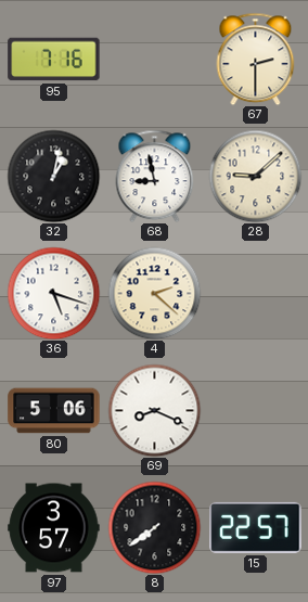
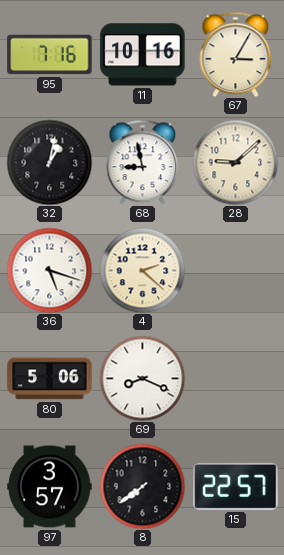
11: none -> 10:16
67: 2:30 -> 3:05
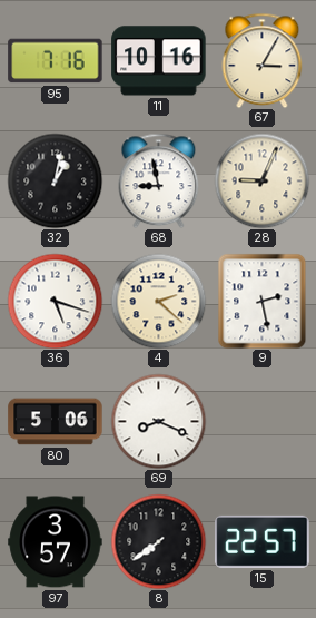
28: 9:08 -> 9:04
9: none -> 2:28
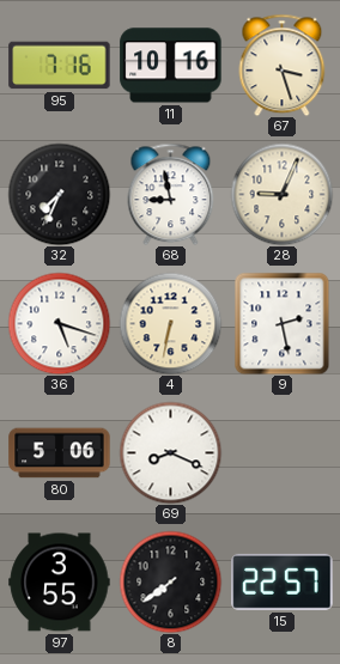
67: 3:05 -> 3:27
32: 1:02 -> 7:34
4: 2:22 -> 6:32
97: 3:57 -> 3:55
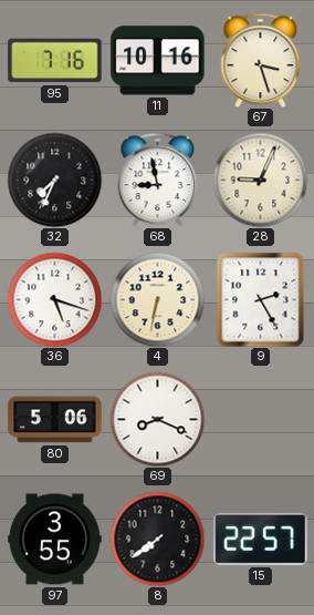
9: 2:28 -> 2:25
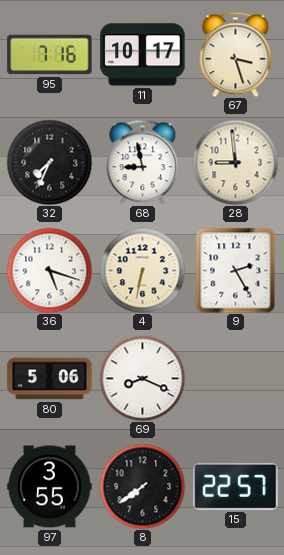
11: 10:16 -> 10:17
28: 9:04 -> 8:59
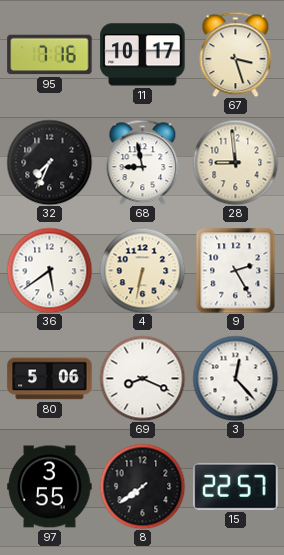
36: 5:18 -> 5:39
3: none -> 12:23
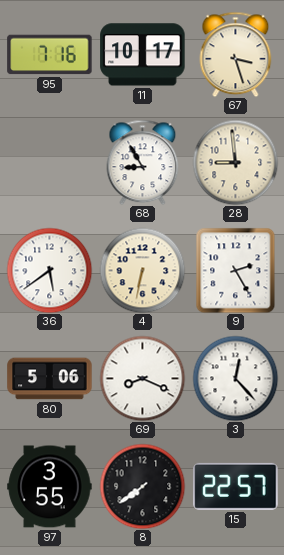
32: 7:34 -> none
68: 8:58 -> 8:55
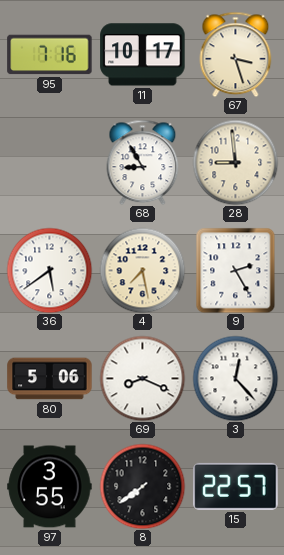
4: 6:32 -> 7:28
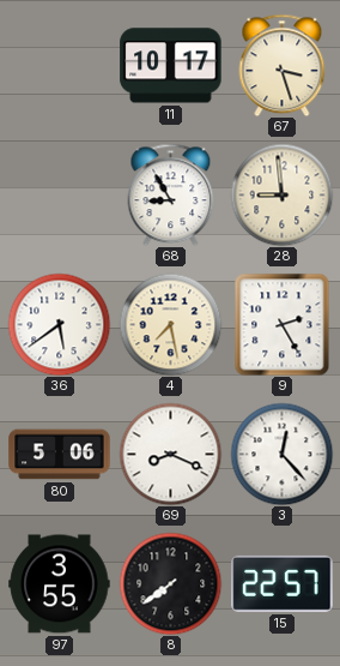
95: 7:16 -> none
